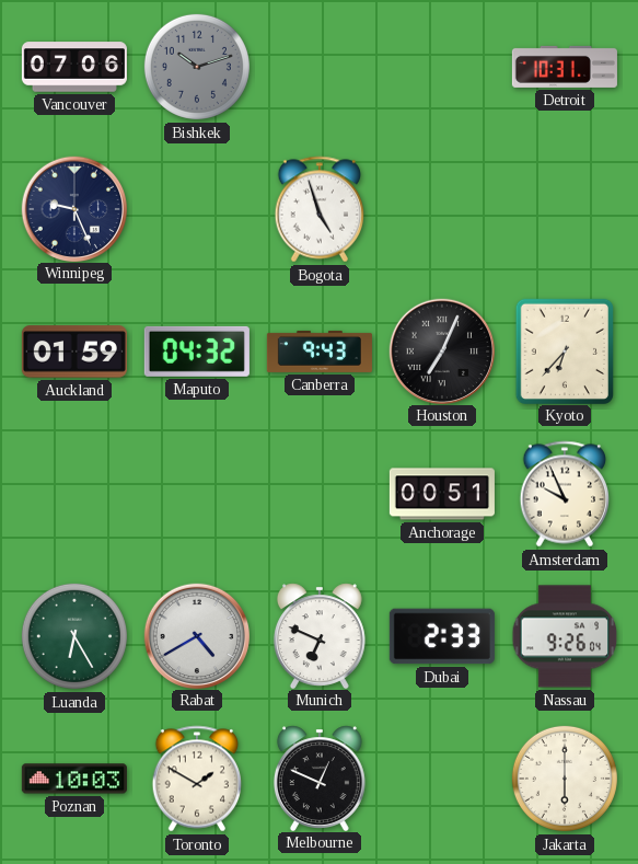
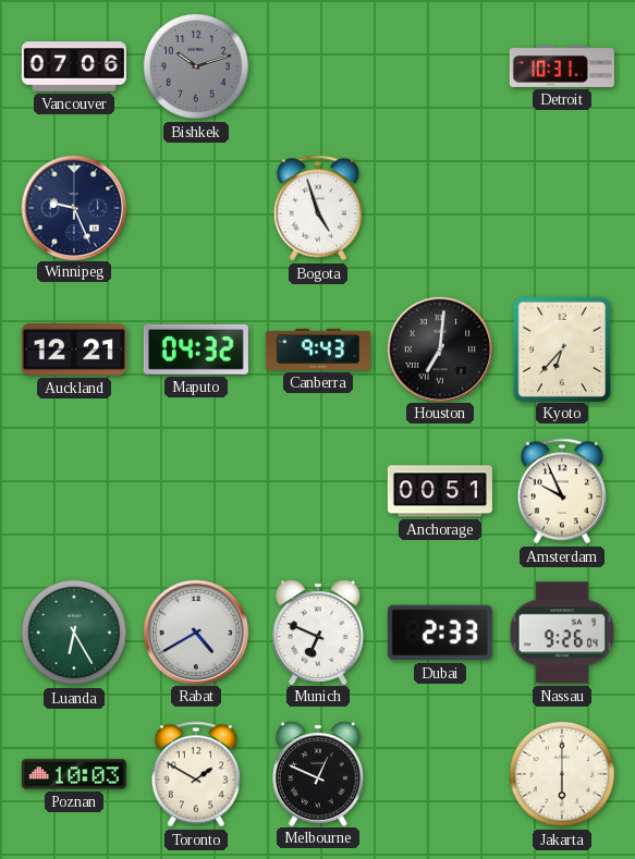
Auckland: 01:59 -> 12:21
Houston: 7:04 -> 7:01
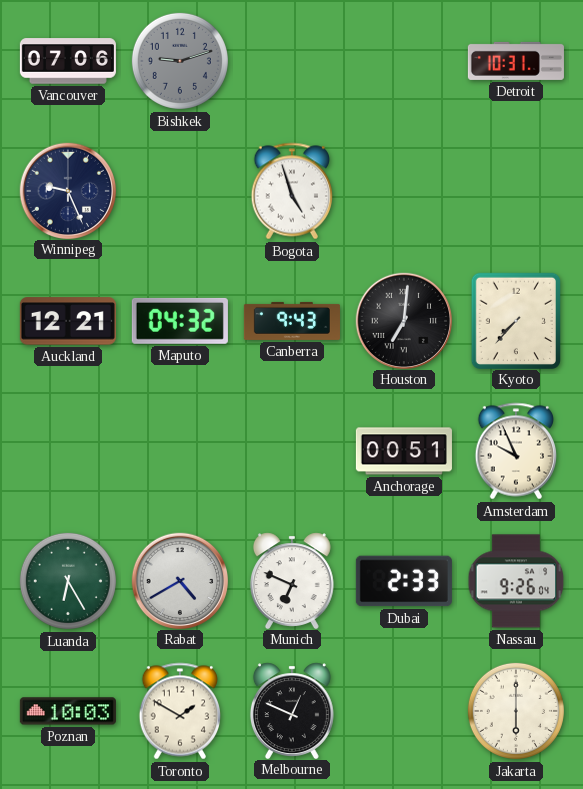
Bishkek: 10:12 -> 9:12
Kyoto: 6:37 -> 7:37
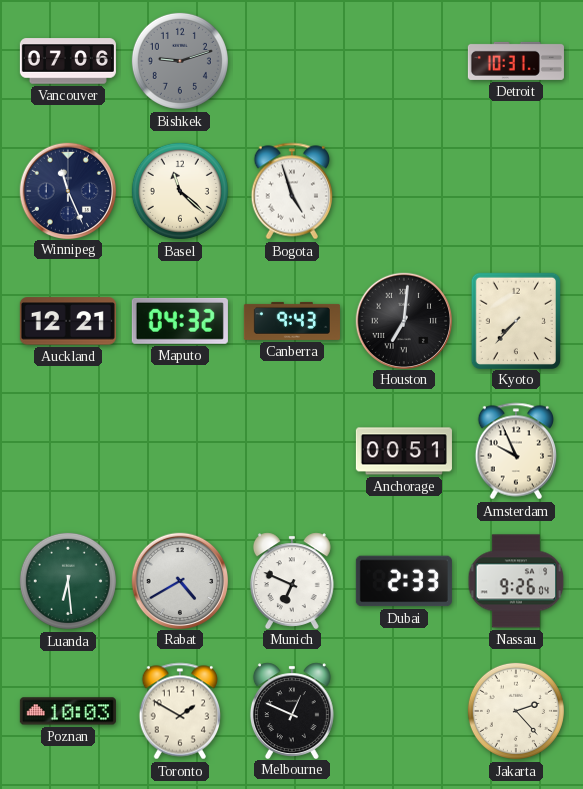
Winnipeg: 9:26 -> 11:26
Basel: none -> 11:22
Luanda: 6:25 -> 6:29
Jakarta: 6:00 -> 2:23
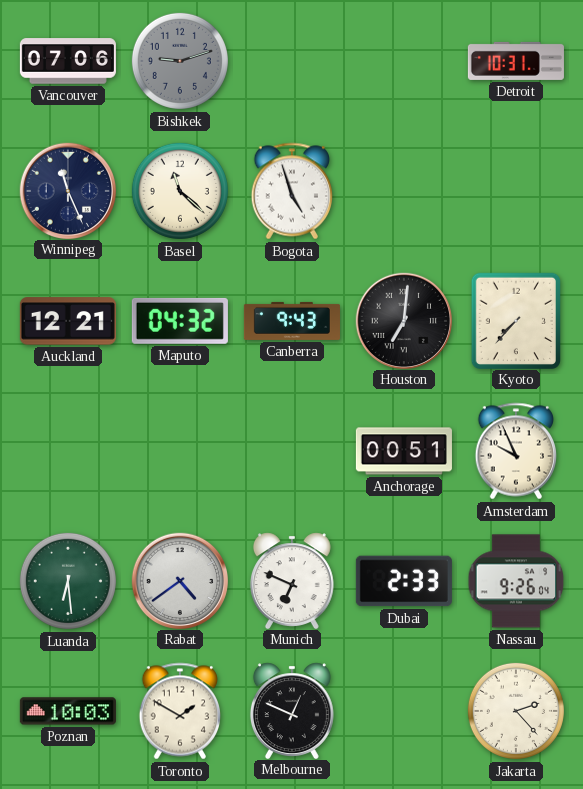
Rabat: 4:40 -> 4:39
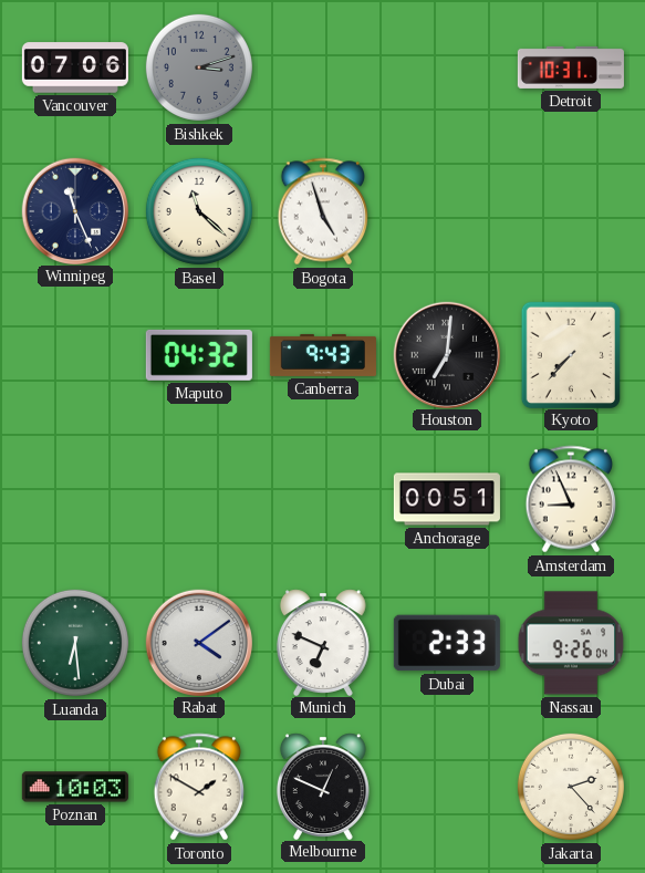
Bishkek: 9:12 -> 3:12
Auckland: 12:21 -> none
Amsterdam: 9:56 -> 8:56
Rabat: 4:39 -> 4:09
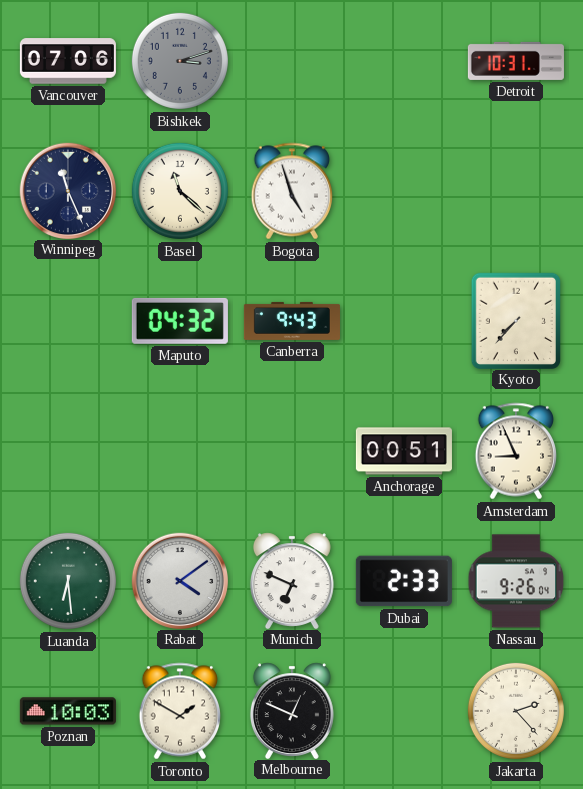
Houston: 7:01 -> none
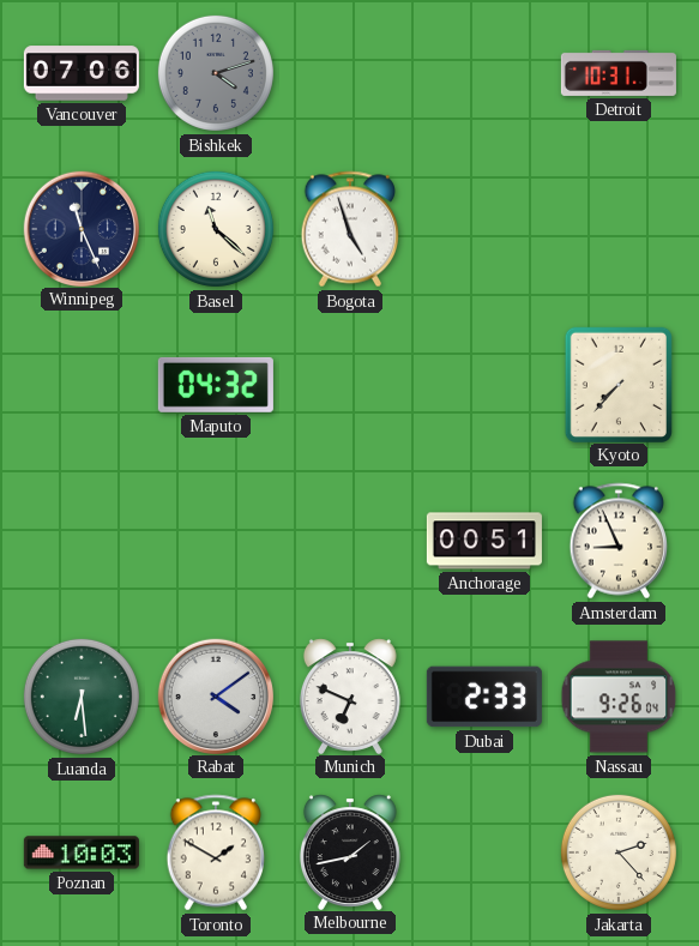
Bishkek: 3:12 -> 4:12
Canberra: 9:43 -> none
Melbourne: 12:49 -> 1:43
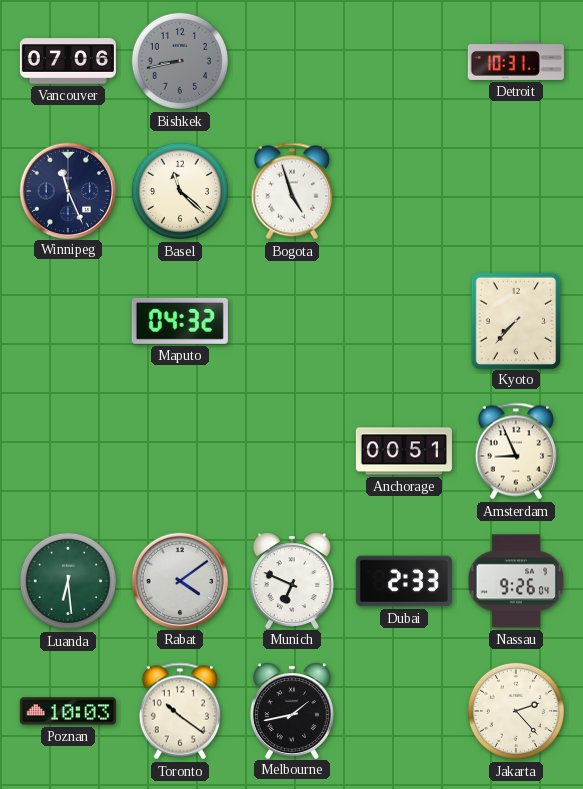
Bishkek: 4:12 -> 8:43
Toronto: 1:50 -> 10:21
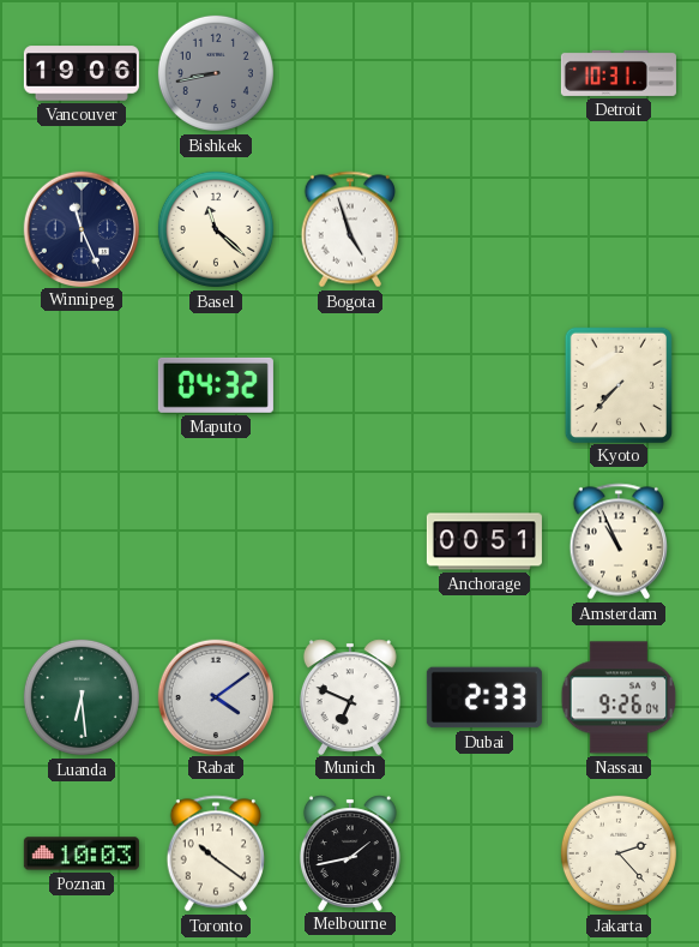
Vancouver: 07:06 -> 19:06
Amsterdam: 8:56 -> 10:56
